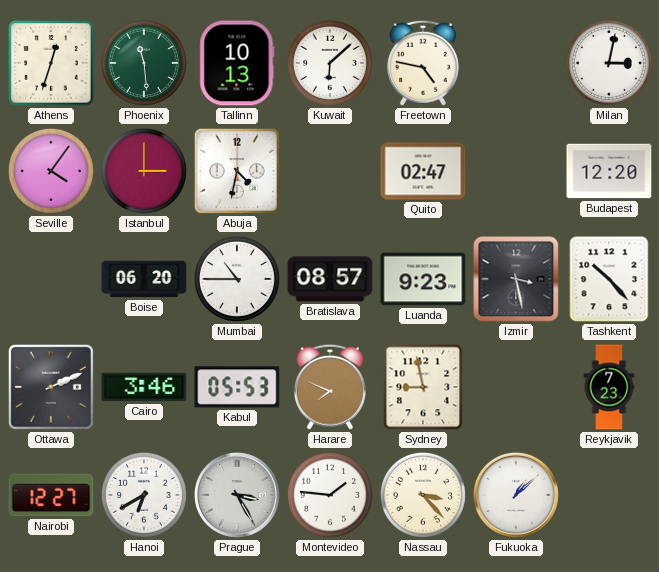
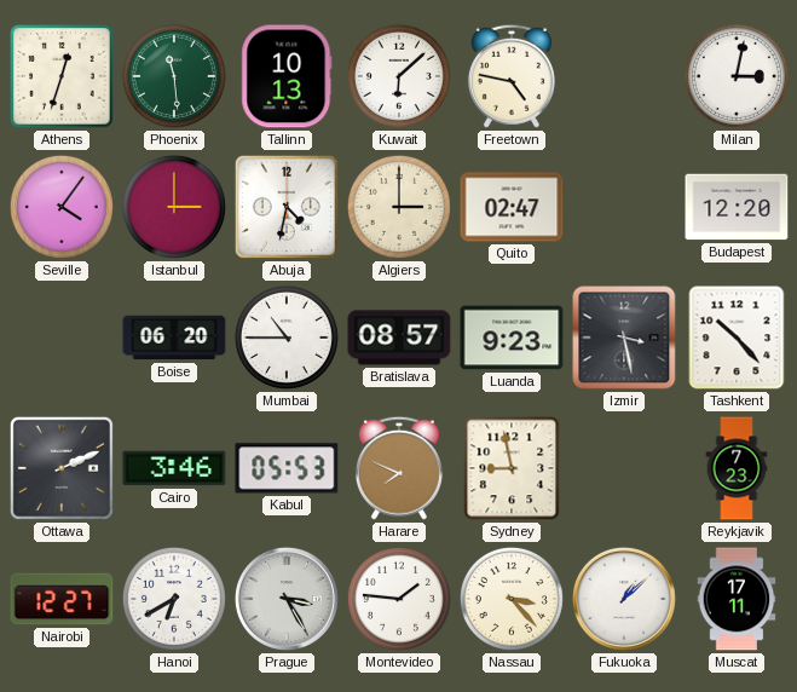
Algiers: none -> 3:00
Muscat: none -> 17:11
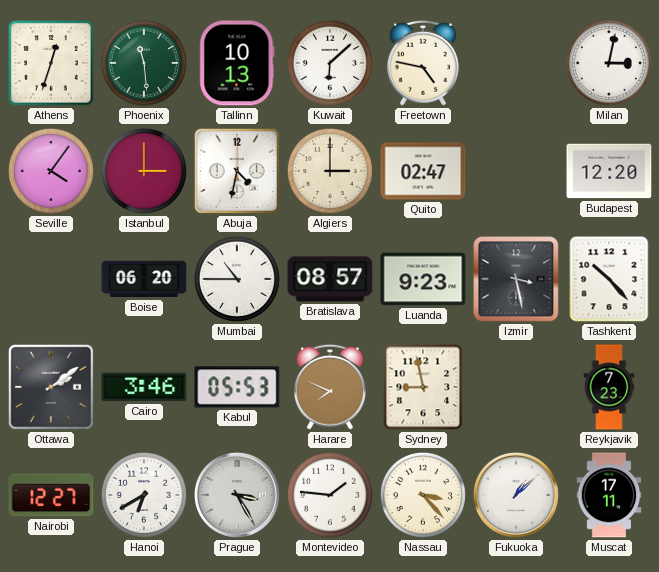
Ottawa: 2:11 -> 2:09
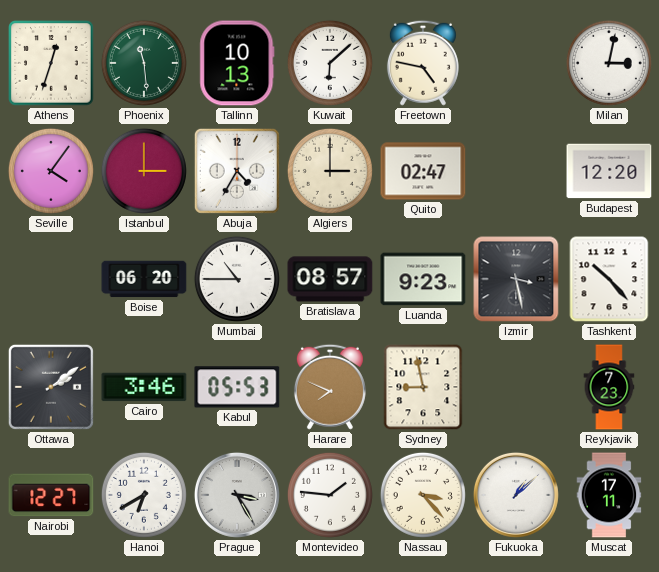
Abuja: 4:32 -> 4:35
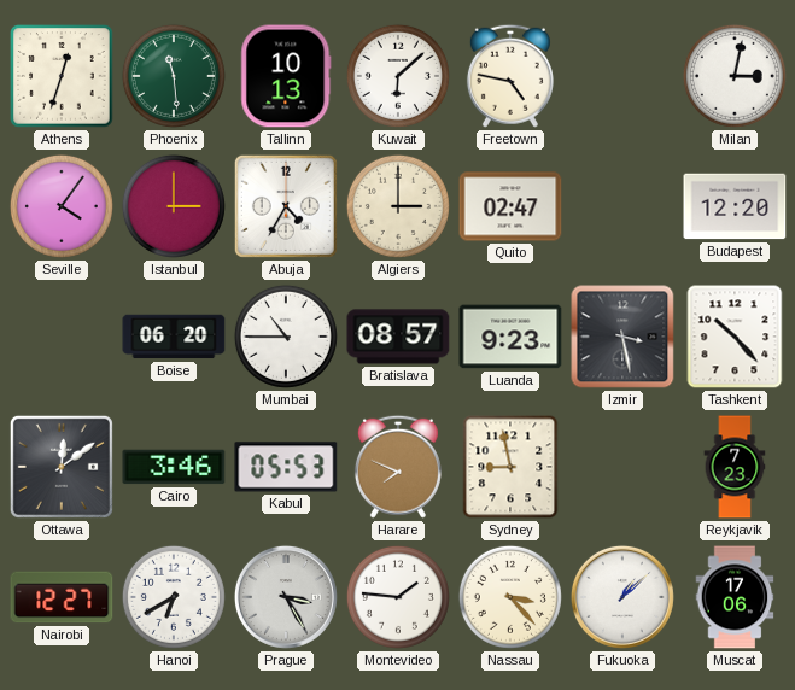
Ottawa: 2:09 -> 12:09
Muscat: 17:11 -> 17:06
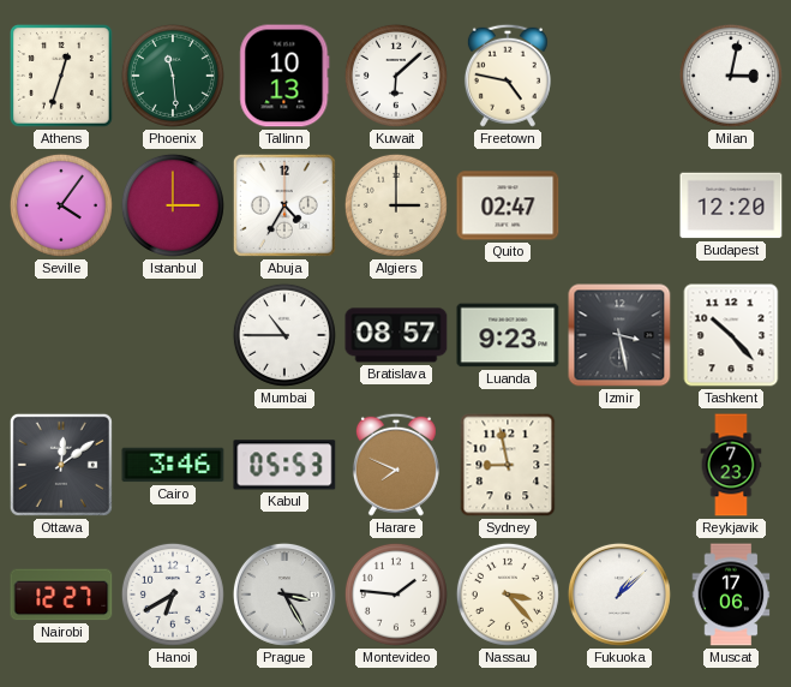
Boise: 06:20 -> none
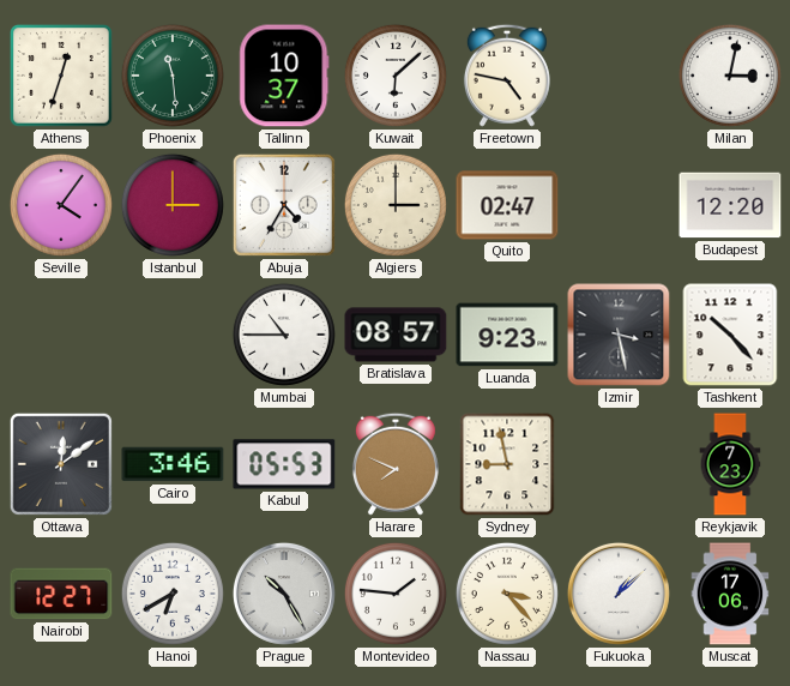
Tallinn: 10:13 -> 10:37
Prague: 3:25 -> 10:25
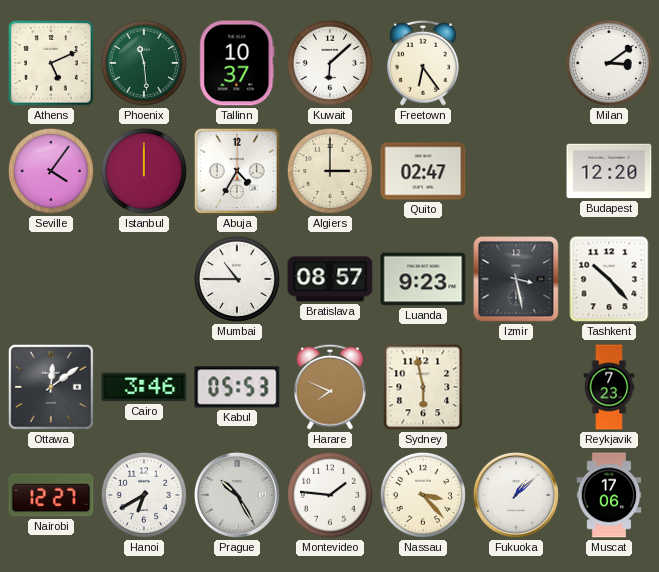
Athens: 12:33 -> 5:11
Freetown: 4:47 -> 6:24
Milan: 3:02 -> 3:09
Istanbul: 3:00 -> 12:00
Sydney: 8:58 -> 5:58
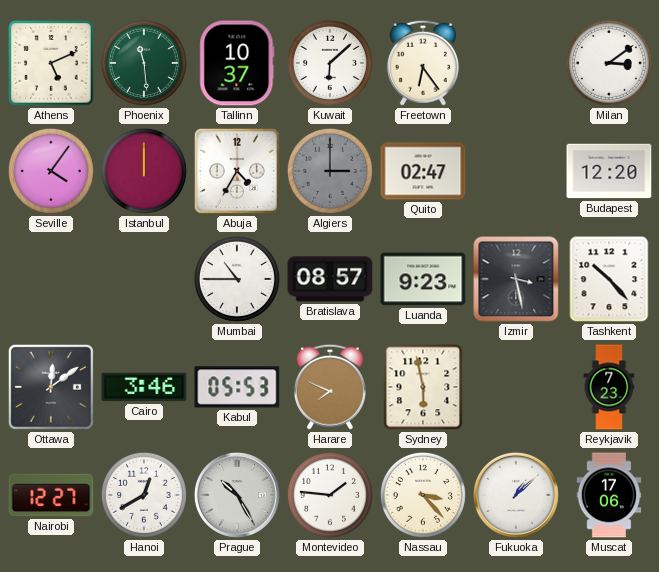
Algiers dial: cream -> grey
Hanoi: 6:40 -> 12:40
